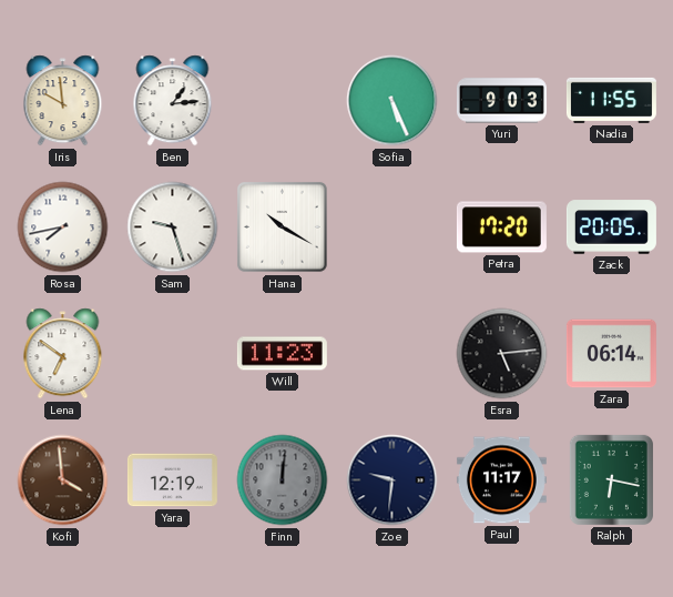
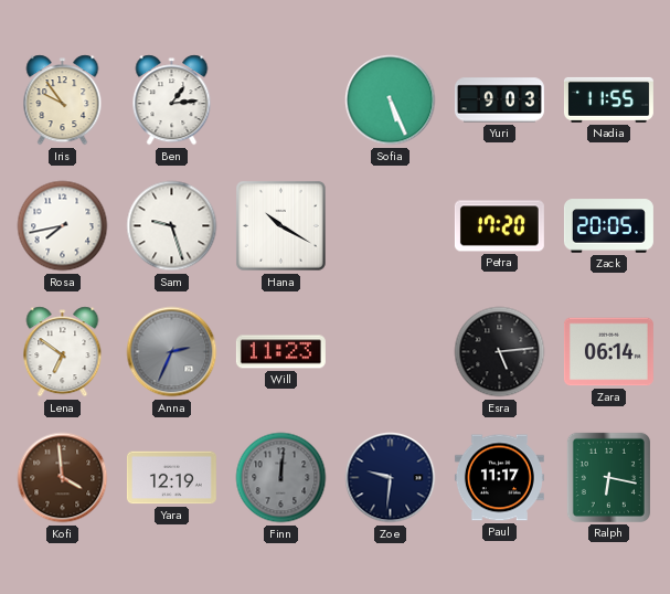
Iris: 9:59 -> 9:54
Anna: none -> 2:34
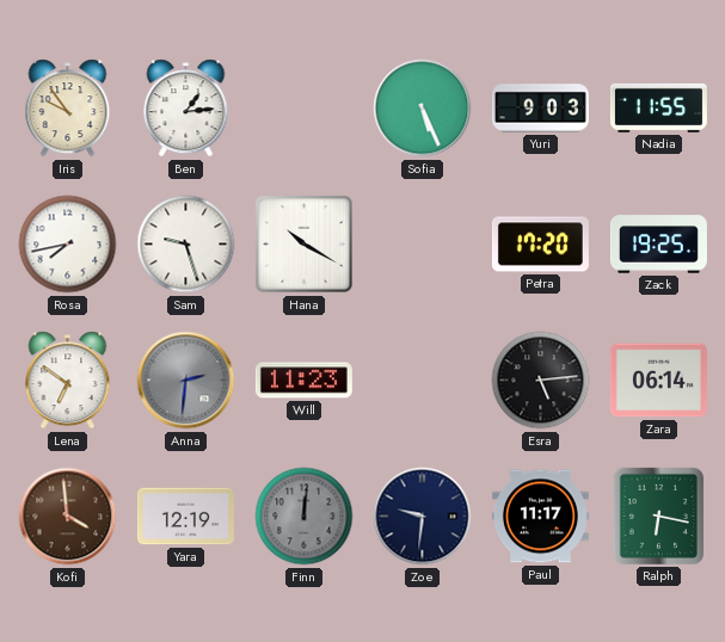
Zack: 20:05 -> 19:25
Anna: 2:34 -> 2:31
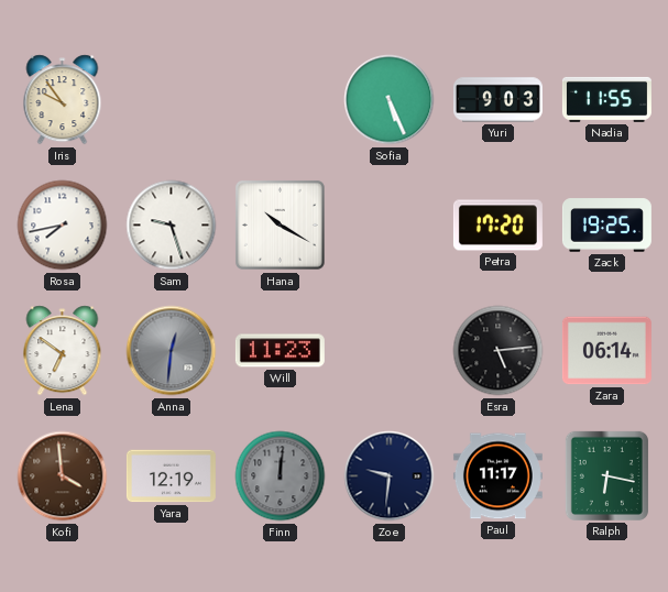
Ben: 1:14 -> none
Anna: 2:31 -> 12:31
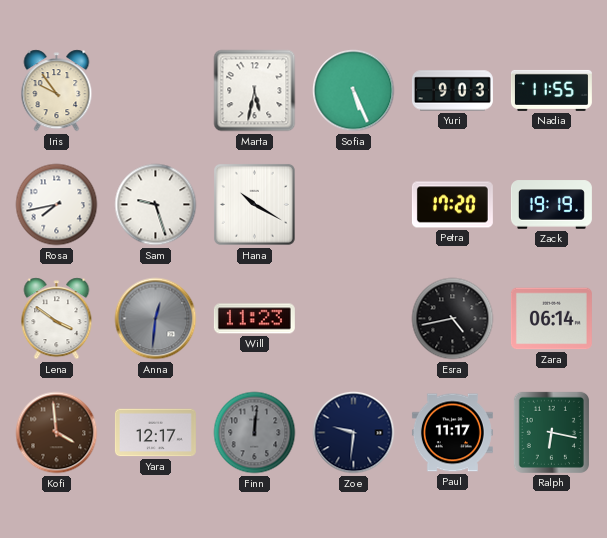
Marta: none -> 5:32
Zack: 19:25 -> 19:19
Lena: 6:51 -> 3:51
Esra: 5:14 -> 4:43
Yara: 12:19 -> 12:17
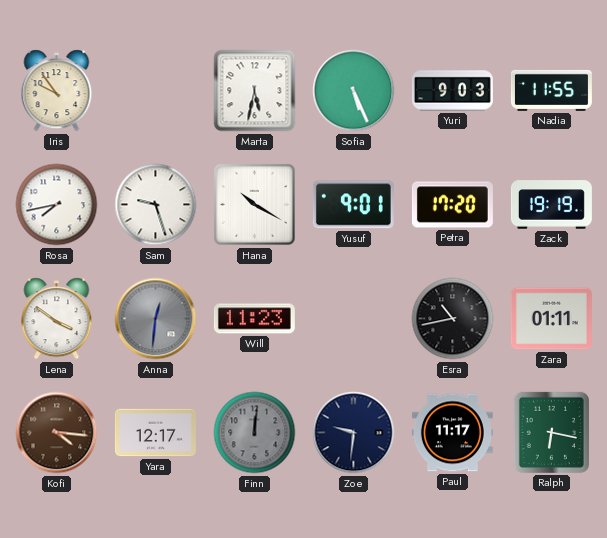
Yusuf: none -> 9:01
Esra: 4:43 -> 10:43
Zara: 06:14 -> 01:11
Kofi: 3:59 -> 4:16
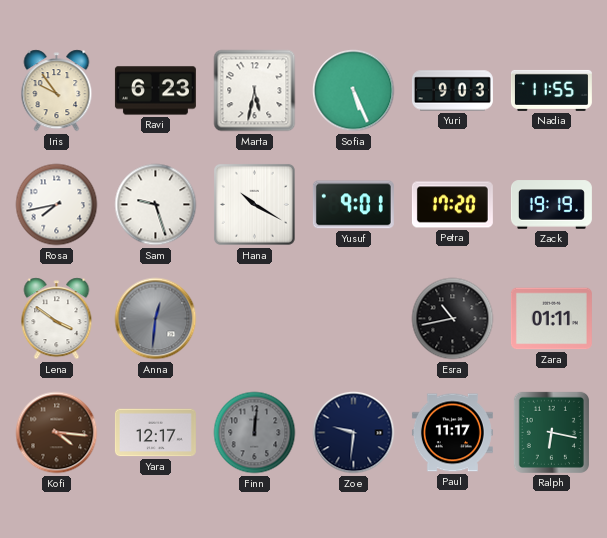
Ravi: none -> 6:23
Will: 11:23 -> none
